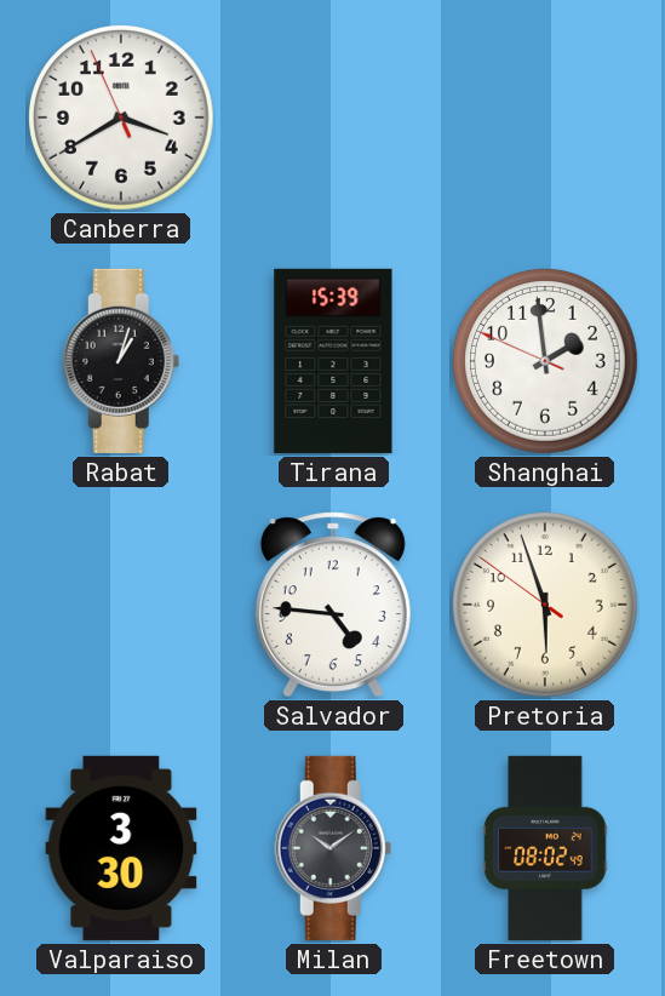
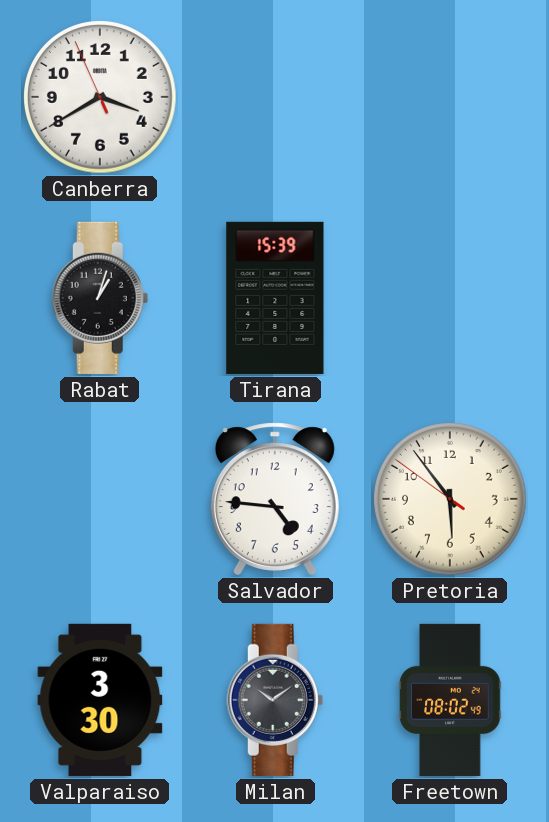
Shanghai: 1:58 -> none
Pretoria: 5:56 -> 5:53
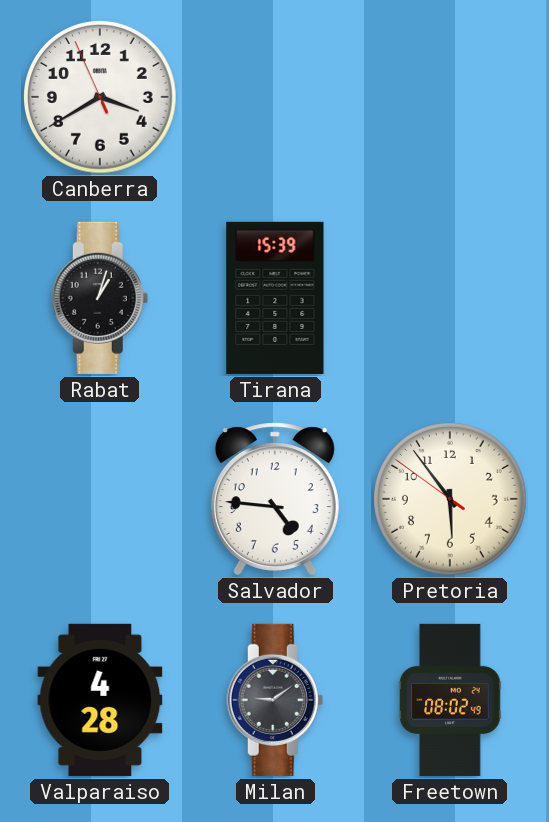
Valparaiso: 3:30 -> 4:28
Milan: 10:09 -> 9:09
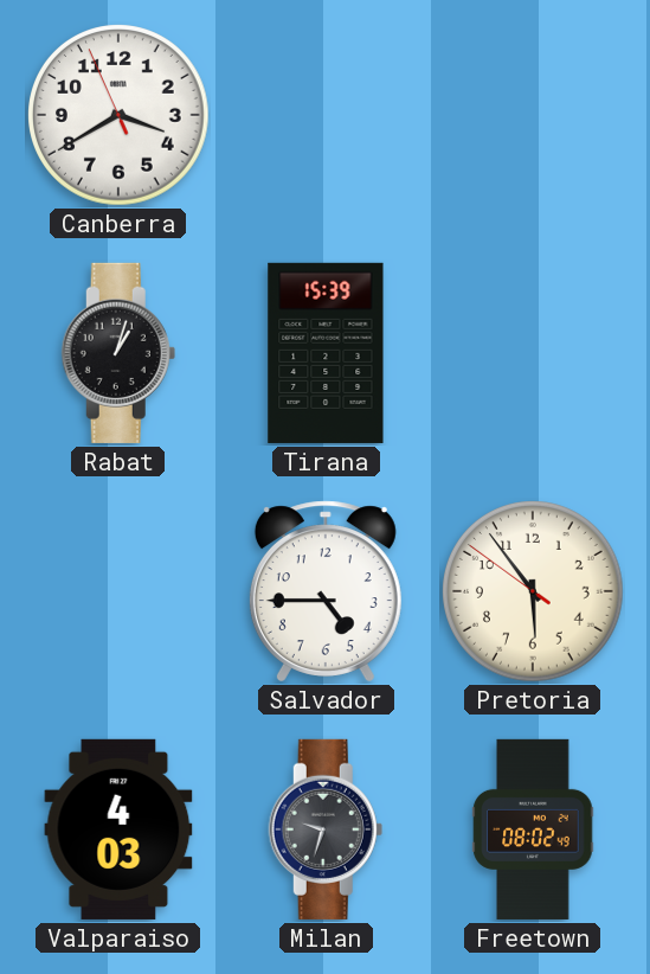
Salvador: 4:46 -> 4:45
Valparaiso: 4:28 -> 4:03
Milan: 9:09 -> 9:33
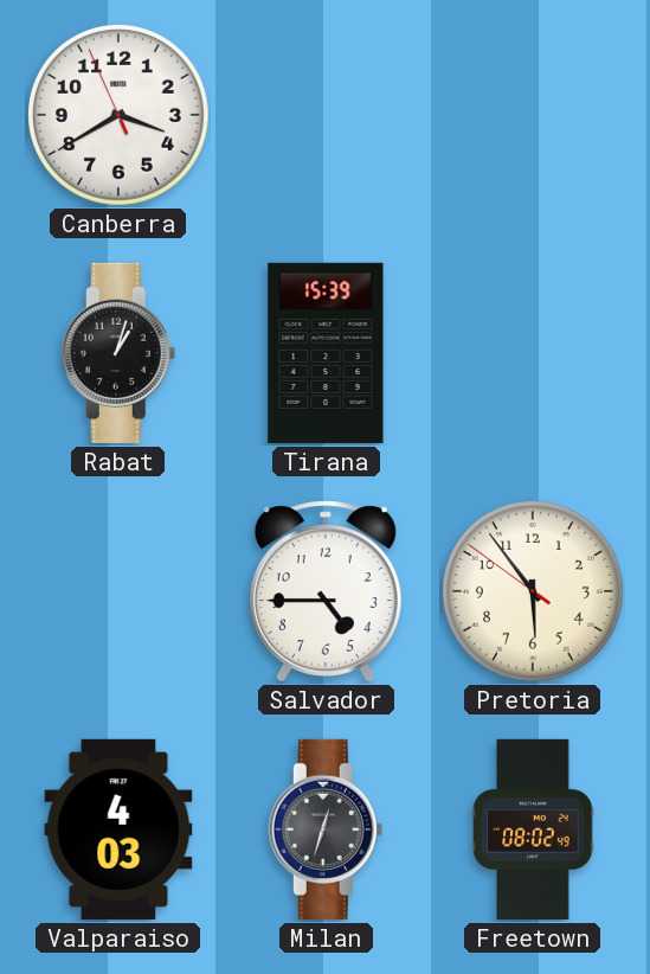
Milan: 9:33 -> 12:33
